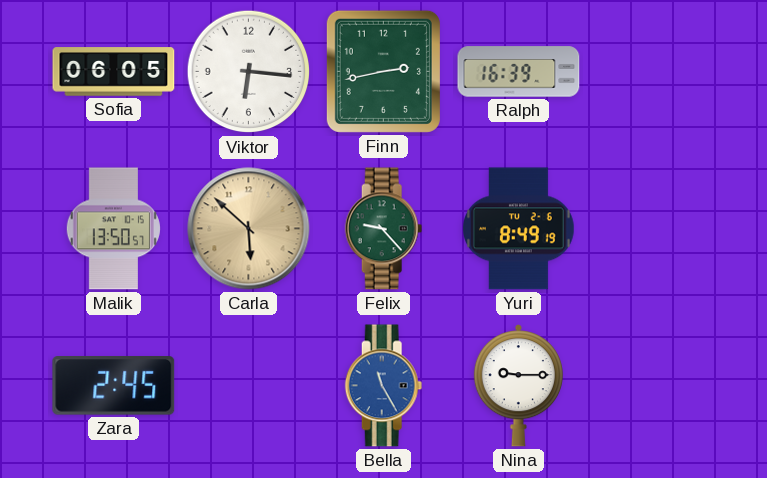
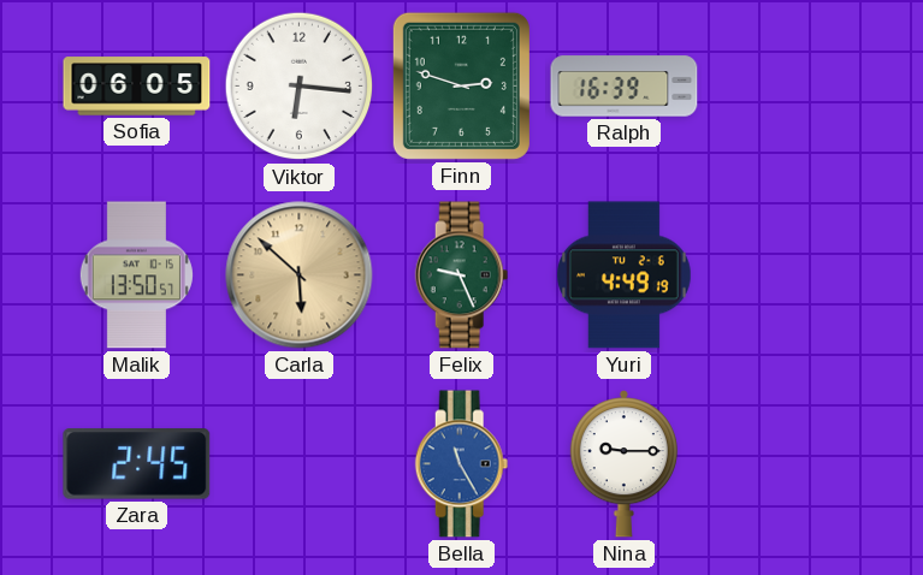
Finn: 2:43 -> 2:48
Felix: 9:23 -> 9:26
Yuri: 8:49 -> 4:49
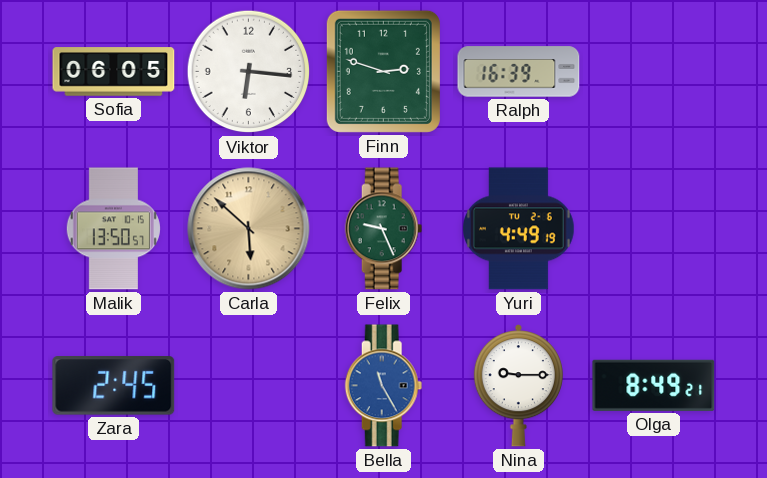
Olga: none -> 8:49
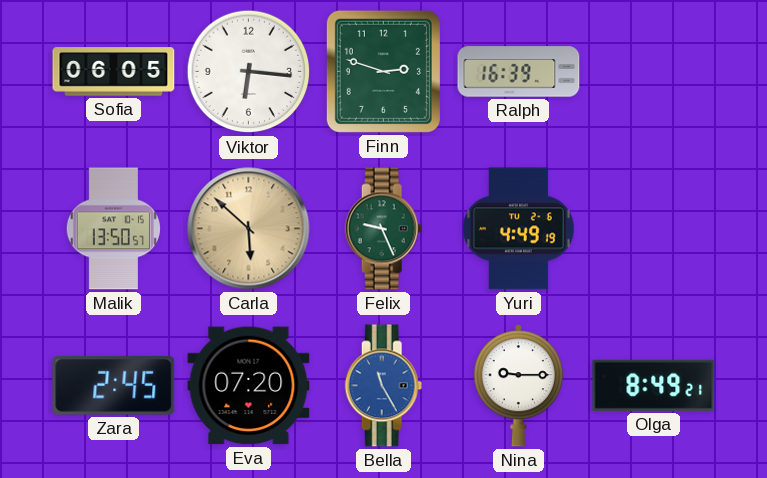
Eva: none -> 07:20
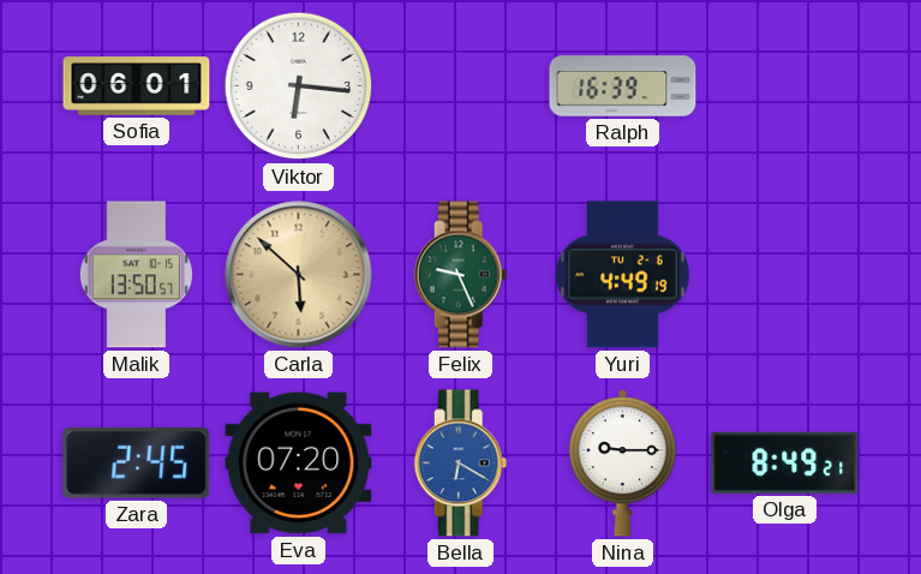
Sofia: 06:05 -> 06:01
Finn: 2:48 -> none
Bella: 11:25 -> 6:20
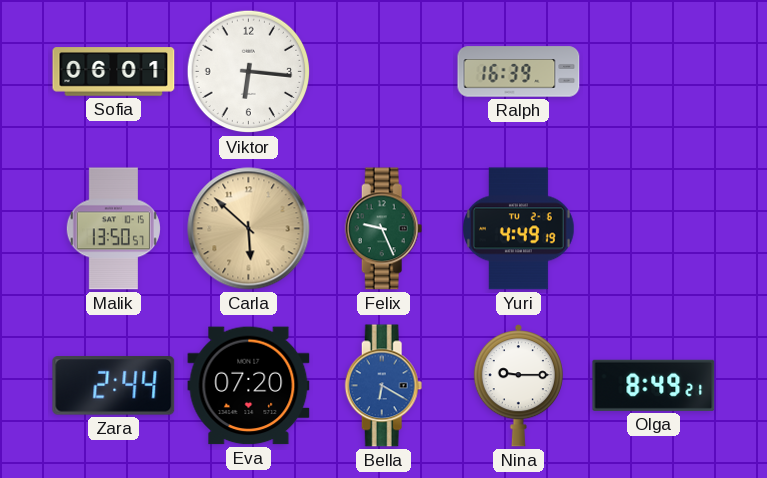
Zara: 2:45 -> 2:44
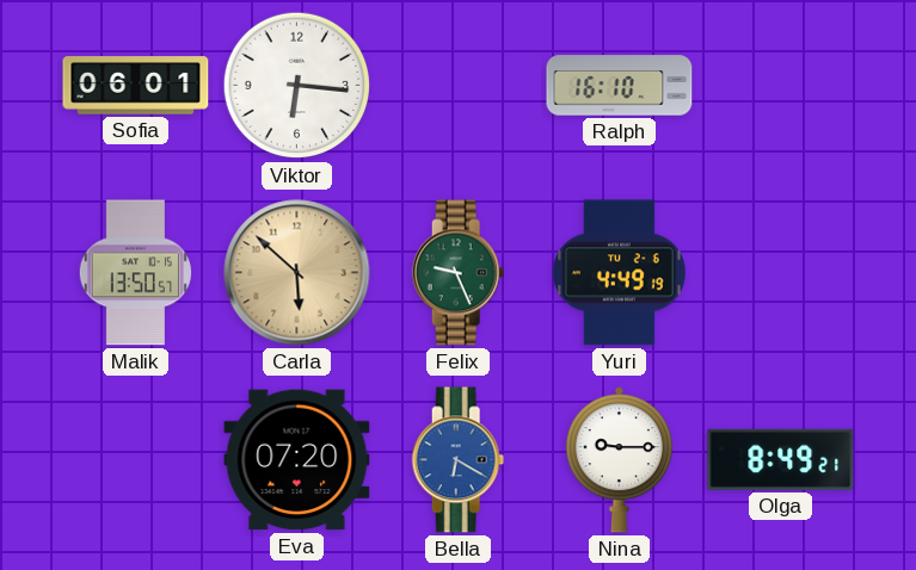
Ralph: 16:39 -> 16:10
Zara: 2:44 -> none
